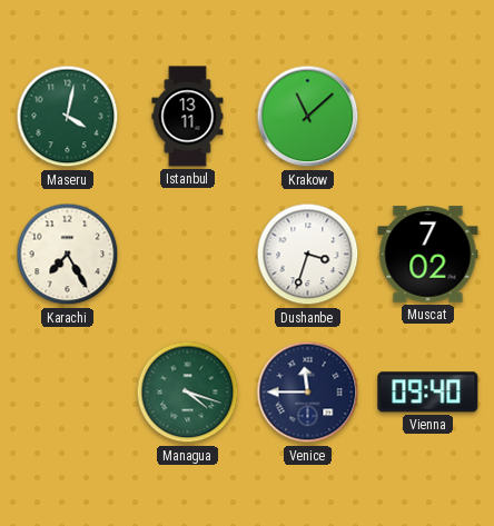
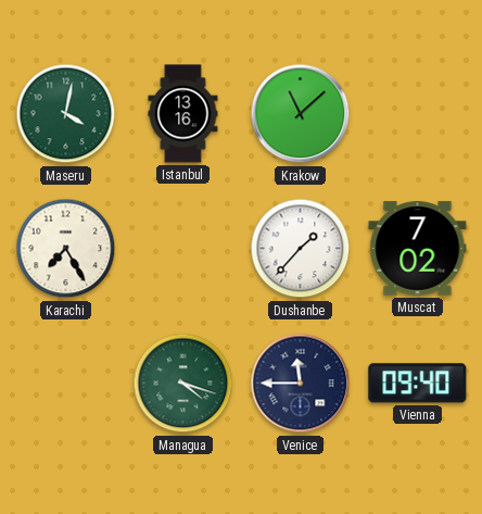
Istanbul: 13:11 -> 13:16
Dushanbe: 3:33 -> 1:37
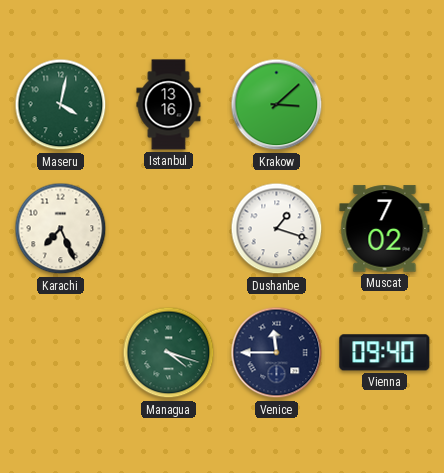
Krakow: 11:08 -> 3:08
Karachi: 7:25 -> 7:26
Dushanbe: 1:37 -> 1:18
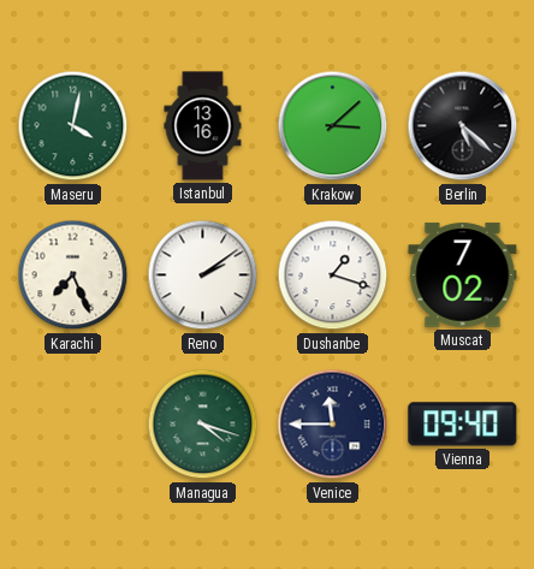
Berlin: none -> 5:22
Reno: none -> 2:09
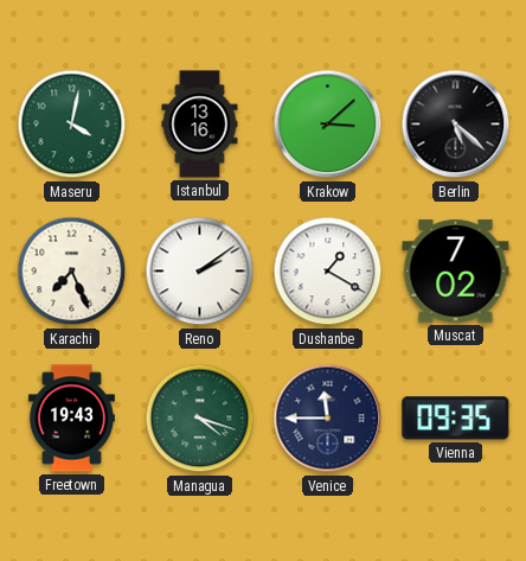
Dushanbe: 1:18 -> 1:20
Freetown: none -> 19:43
Vienna: 09:40 -> 09:35
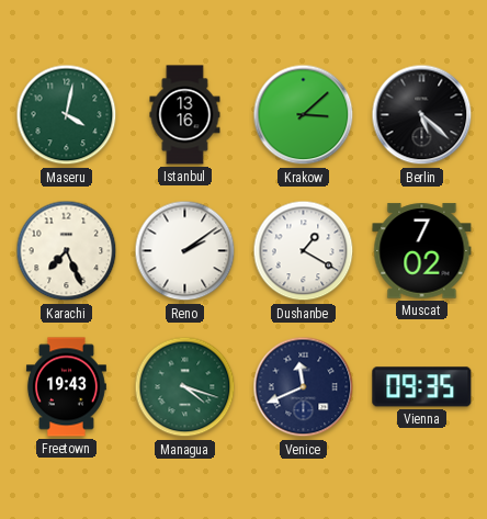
Venice: 11:45 -> 11:41
